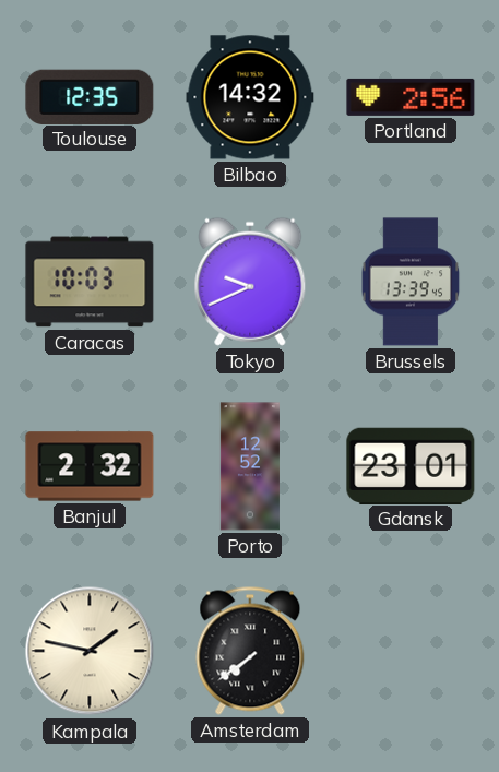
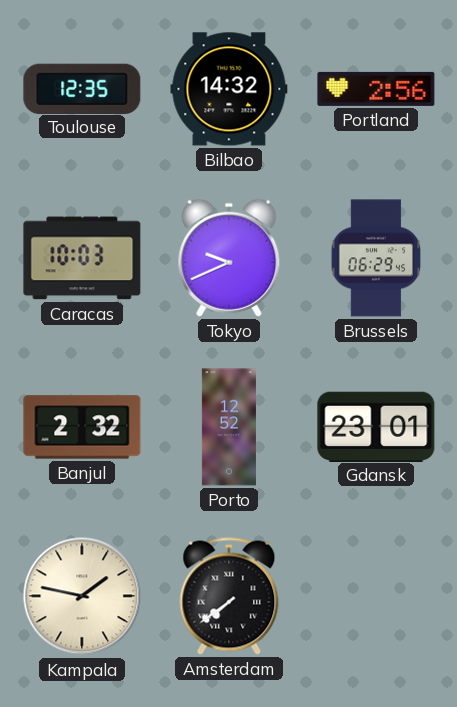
Brussels: 13:39 -> 06:29
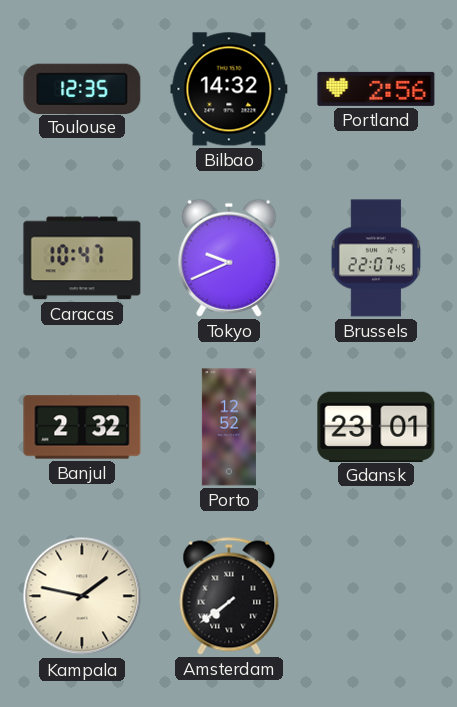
Caracas: 10:03 -> 10:47
Brussels: 06:29 -> 22:07
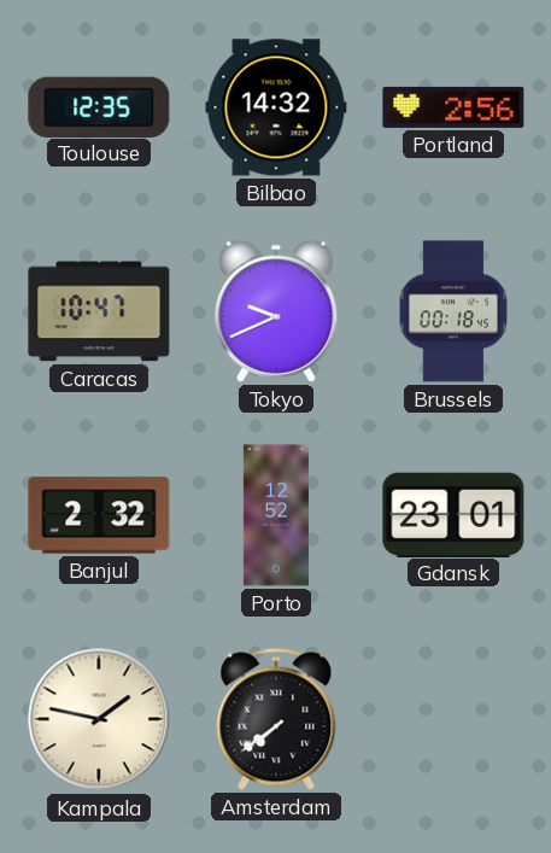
Brussels: 22:07 -> 00:18
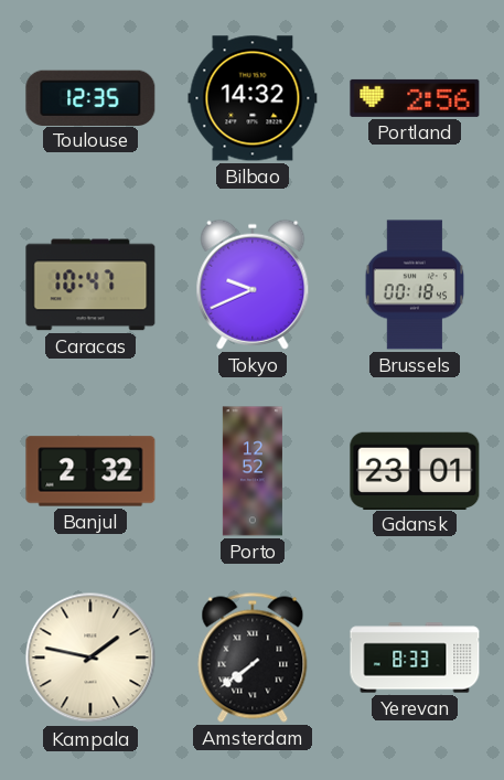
Yerevan: none -> 8:33
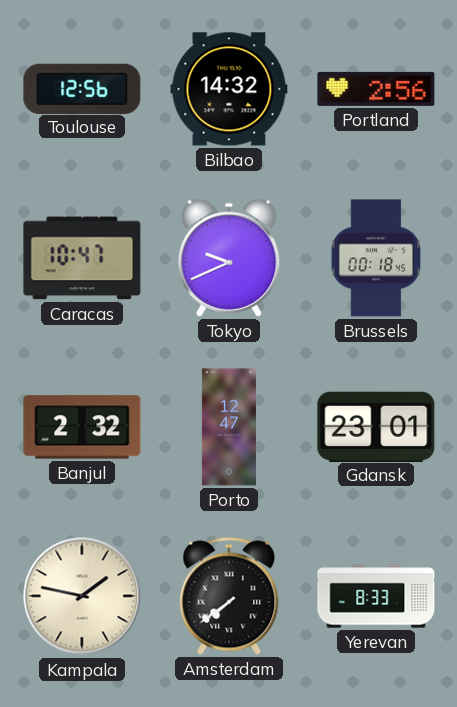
Toulouse: 12:35 -> 12:56
Porto: 12:52 -> 12:47
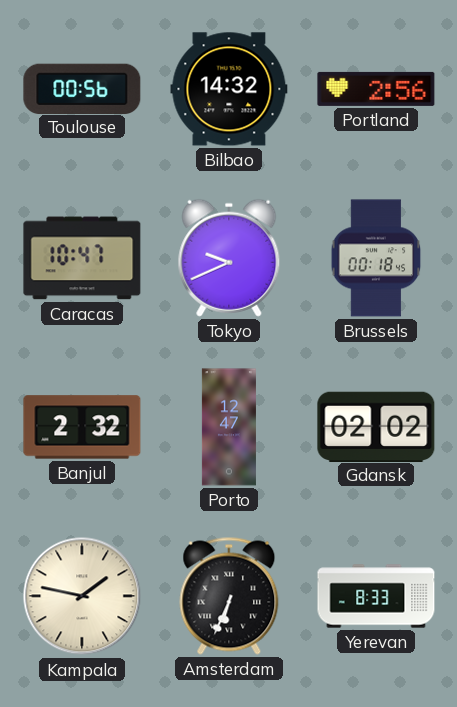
Toulouse: 12:56 -> 00:56
Gdansk: 23:01 -> 02:02
Amsterdam: 7:39 -> 6:34
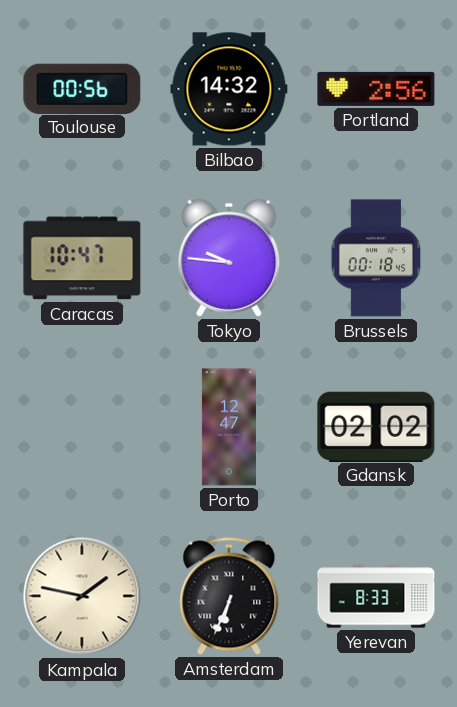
Tokyo: 9:41 -> 9:46
Banjul: 2:32 -> none
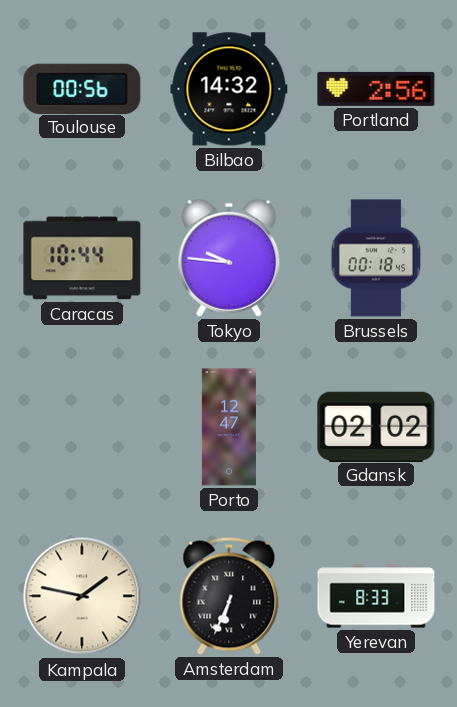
Caracas: 10:47 -> 10:44
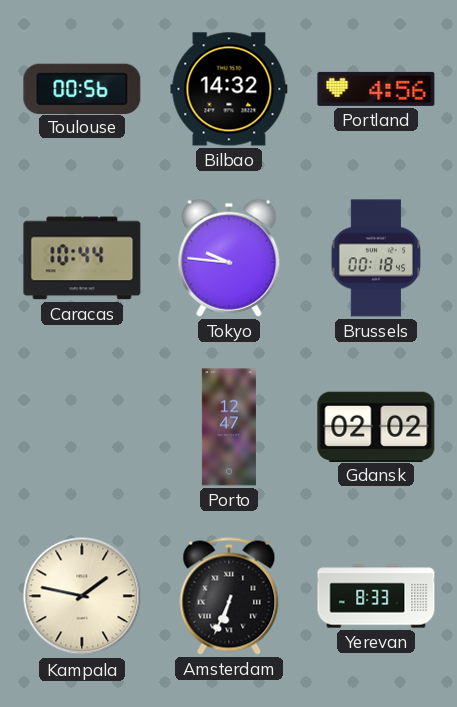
Portland: 2:56 -> 4:56
